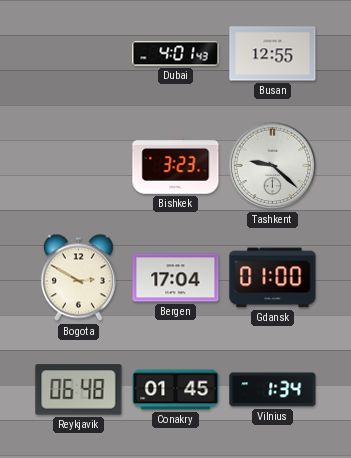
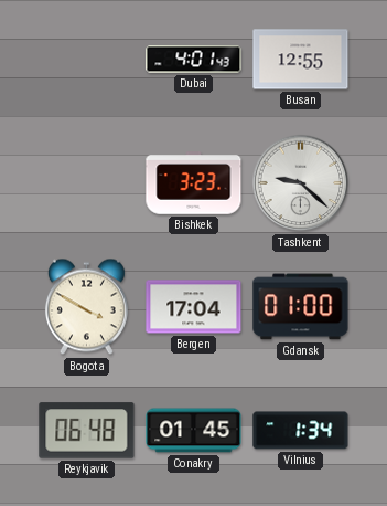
Bogota: 2:50 -> 3:50
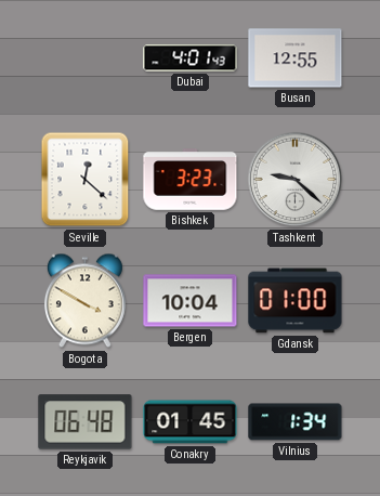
Seville: none -> 12:22
Bergen: 17:04 -> 10:04
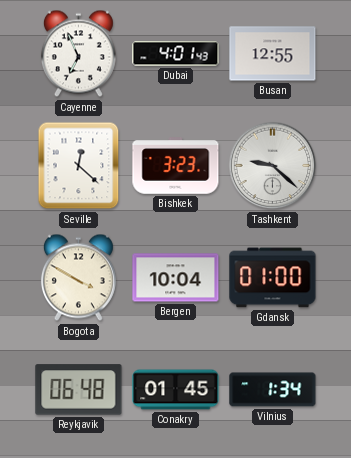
Cayenne: none -> 6:56
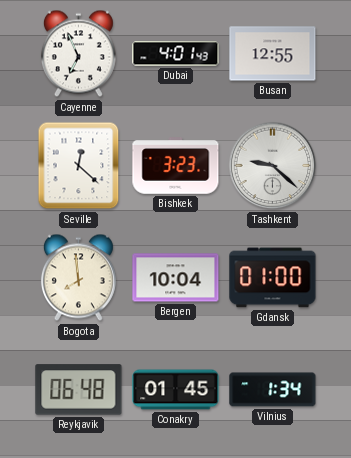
Bogota: 3:50 -> 7:59
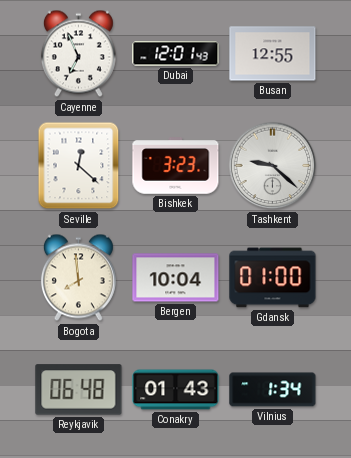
Dubai: 4:01 -> 12:01
Conakry: 01:45 -> 01:43
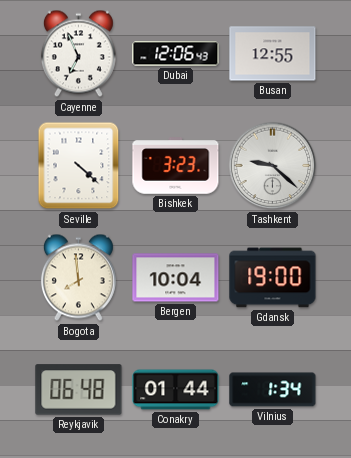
Dubai: 12:01 -> 12:06
Seville: 12:22 -> 4:22
Gdansk: 01:00 -> 19:00
Conakry: 01:43 -> 01:44
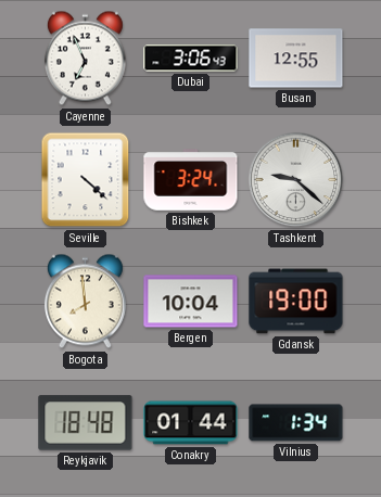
Dubai: 12:06 -> 3:06
Bishkek: 3:23 -> 3:24
Reykjavik: 06:48 -> 18:48
